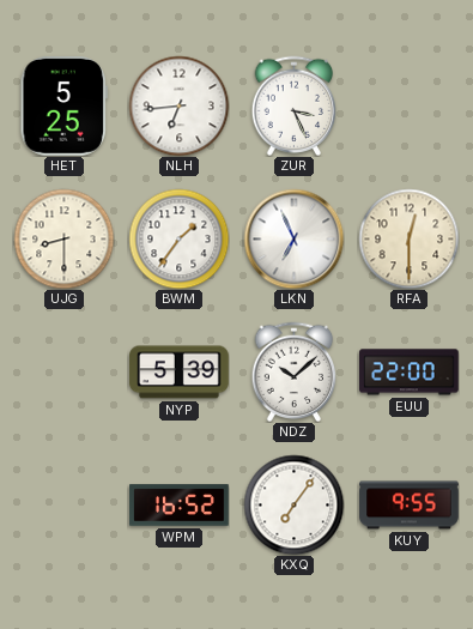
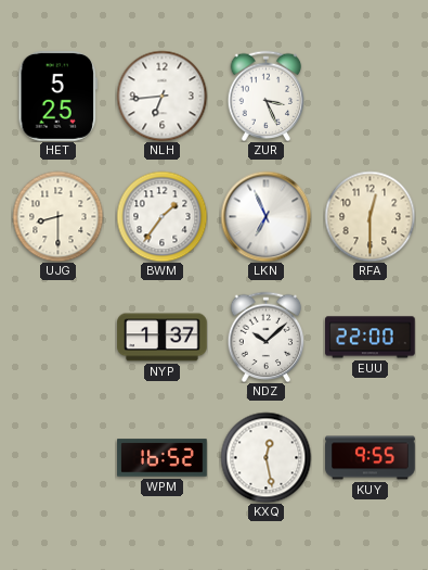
NYP: 5:39 -> 1:37
KXQ: 7:06 -> 12:28
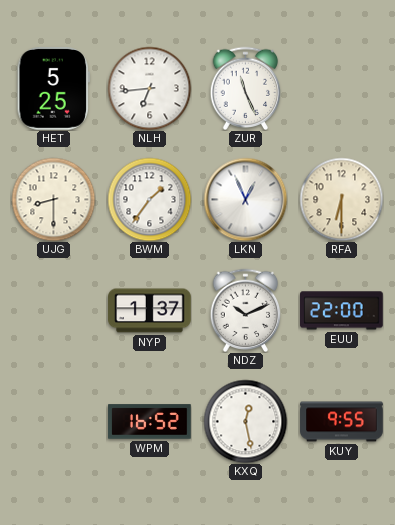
ZUR: 3:26 -> 11:26
LKN: 6:56 -> 12:56
RFA: 12:30 -> 6:30
NDZ: 10:08 -> 10:11
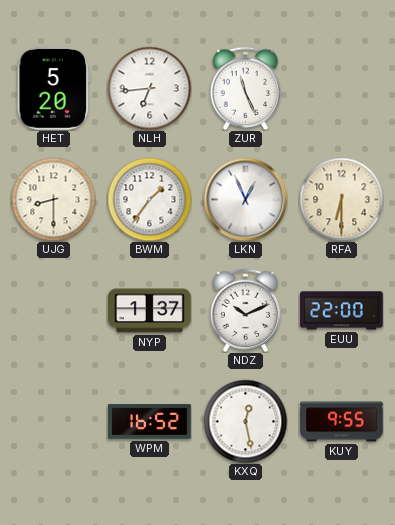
HET: 5:25 -> 5:20
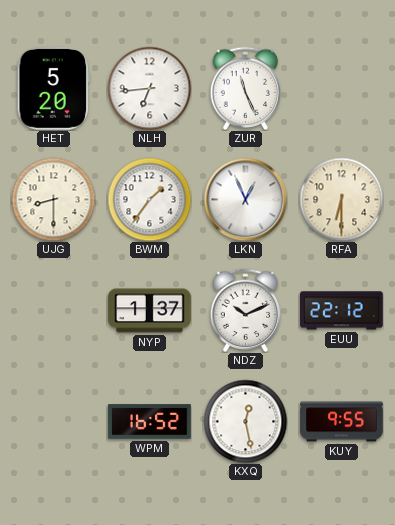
EUU: 22:00 -> 22:12
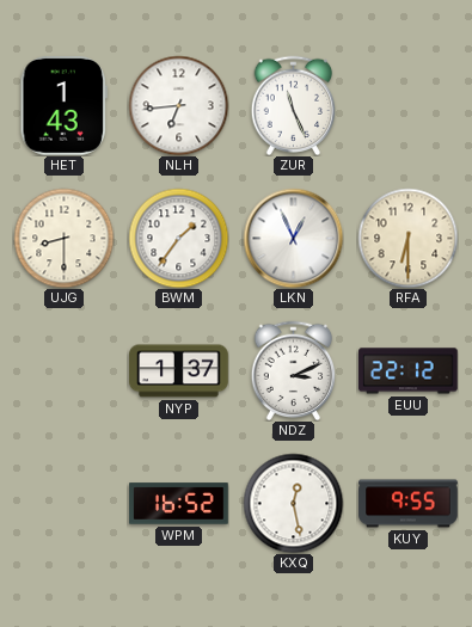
HET: 5:20 -> 1:43
NDZ: 10:11 -> 3:11
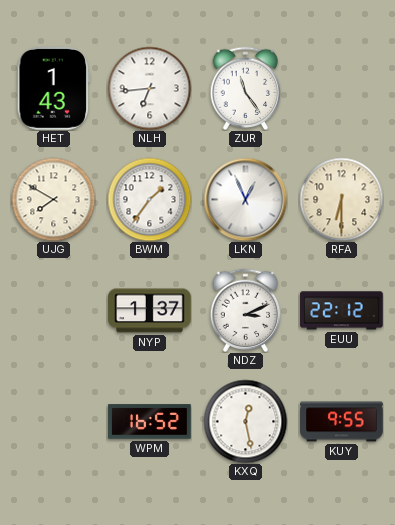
ZUR: 11:26 -> 11:24
UJG: 8:30 -> 7:50
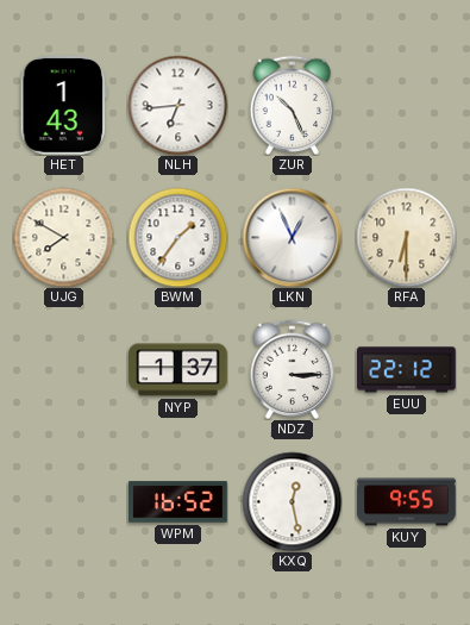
ZUR: 11:24 -> 10:26
NDZ: 3:11 -> 3:15
